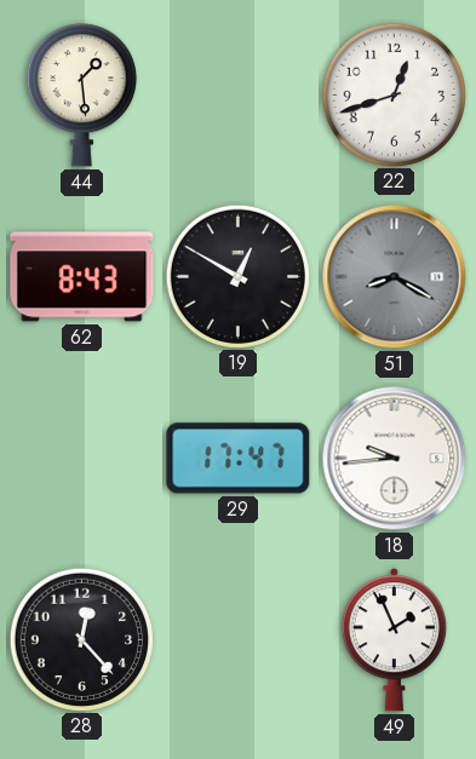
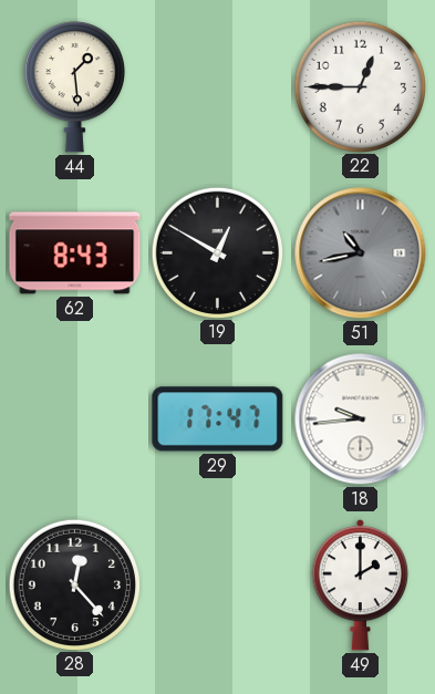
22: 12:42 -> 12:45
51: 8:20 -> 10:43
49: 1:56 -> 2:00
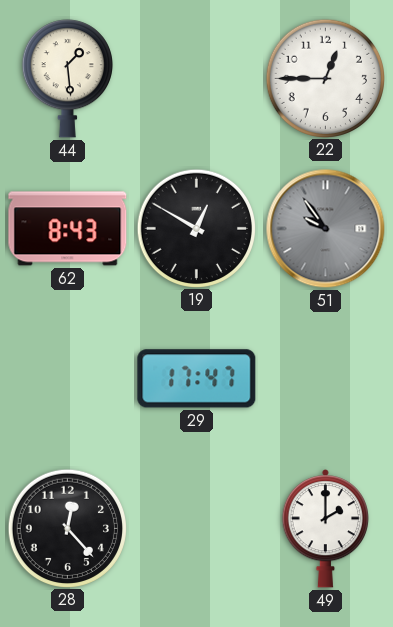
51: 10:43 -> 9:54
18: 9:44 -> none
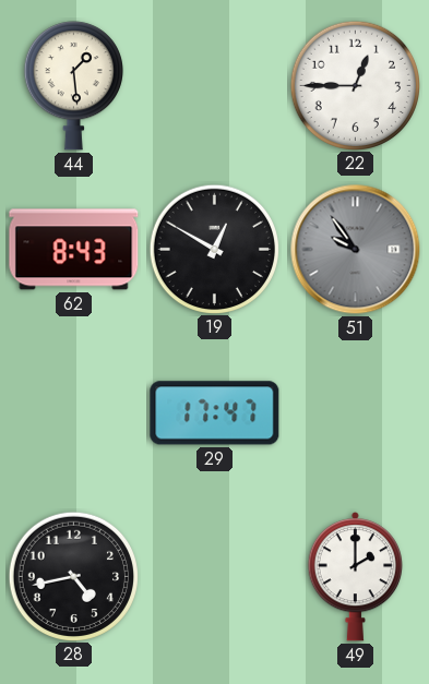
28: 12:23 -> 4:43
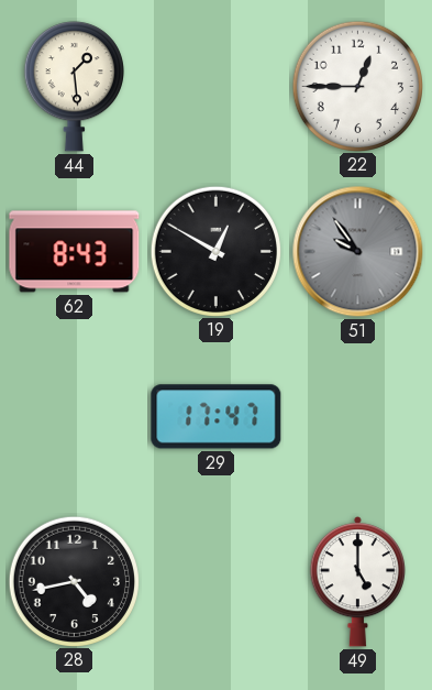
49: 2:00 -> 5:00
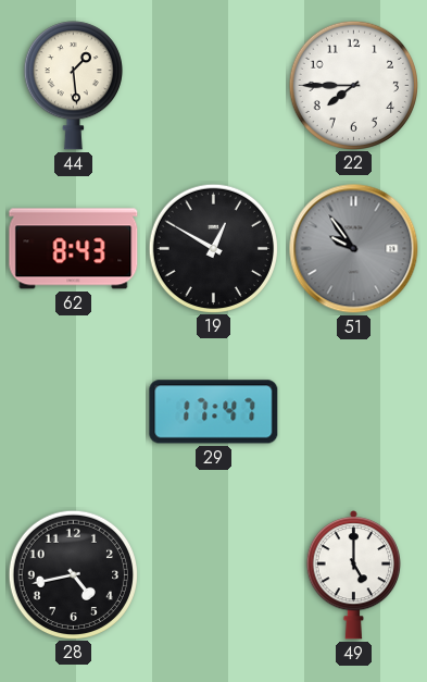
22: 12:45 -> 7:45
